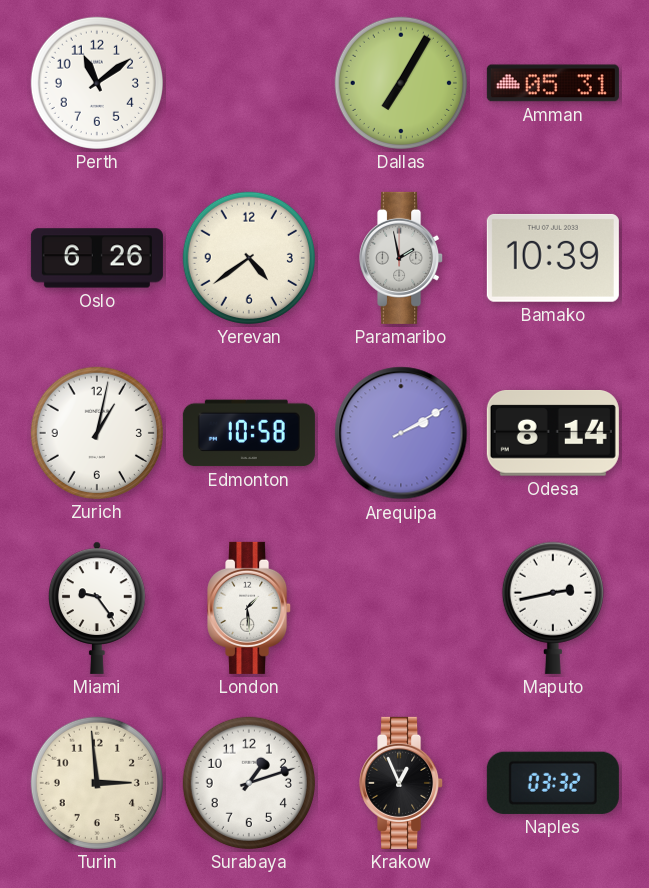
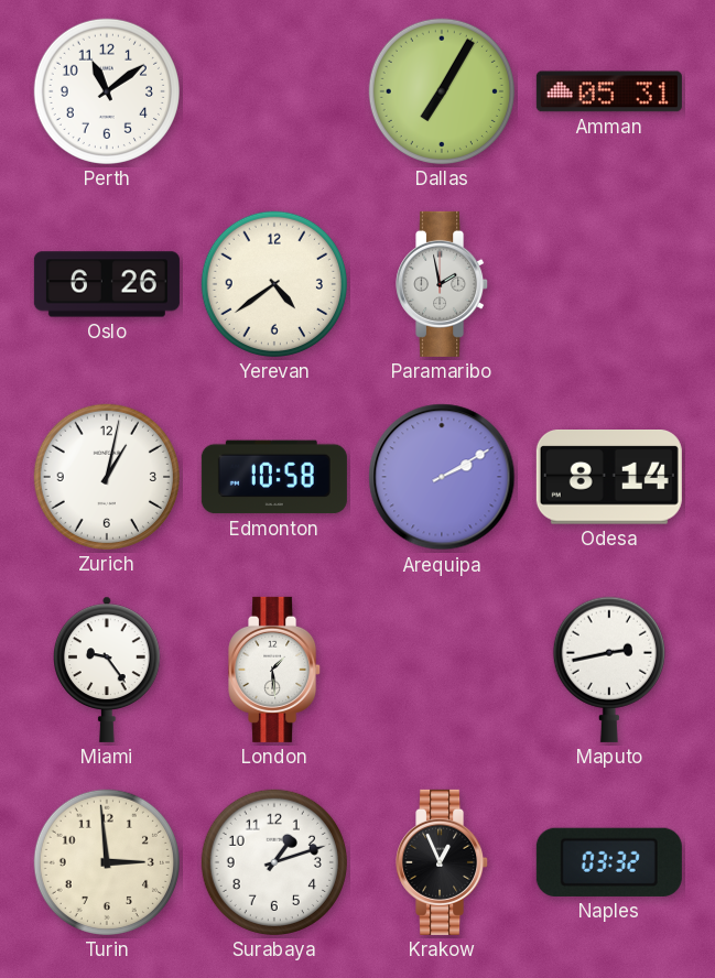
Bamako: 10:39 -> none
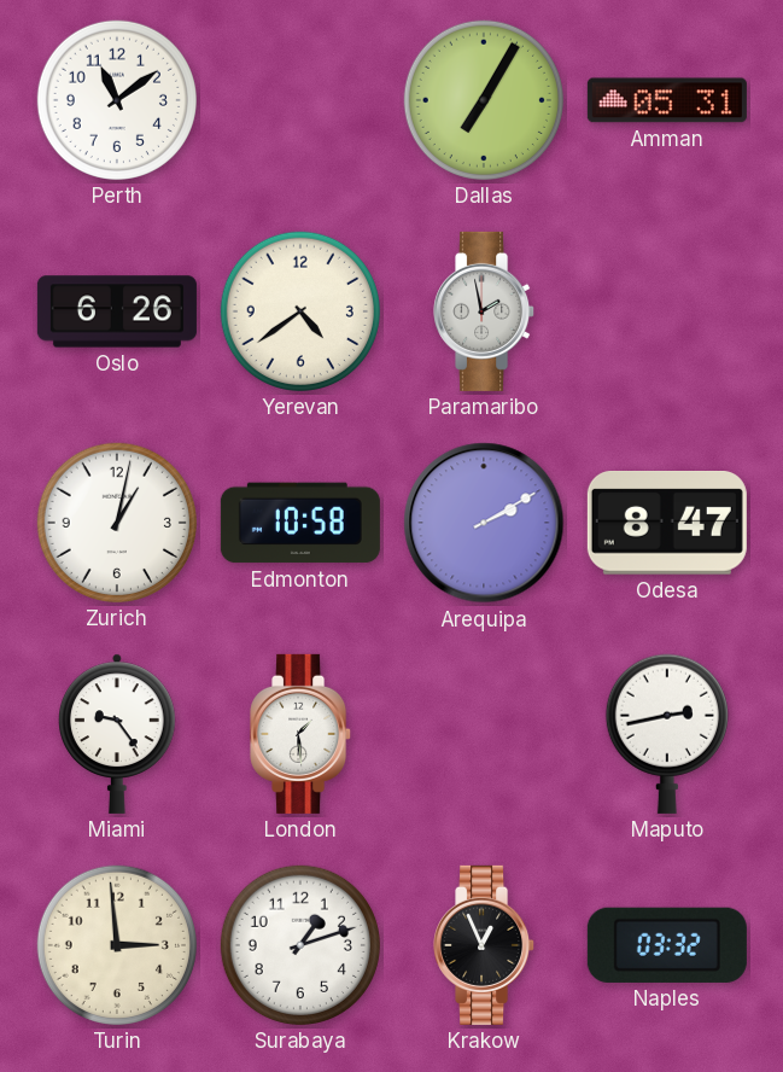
Odesa: 8:14 -> 8:47
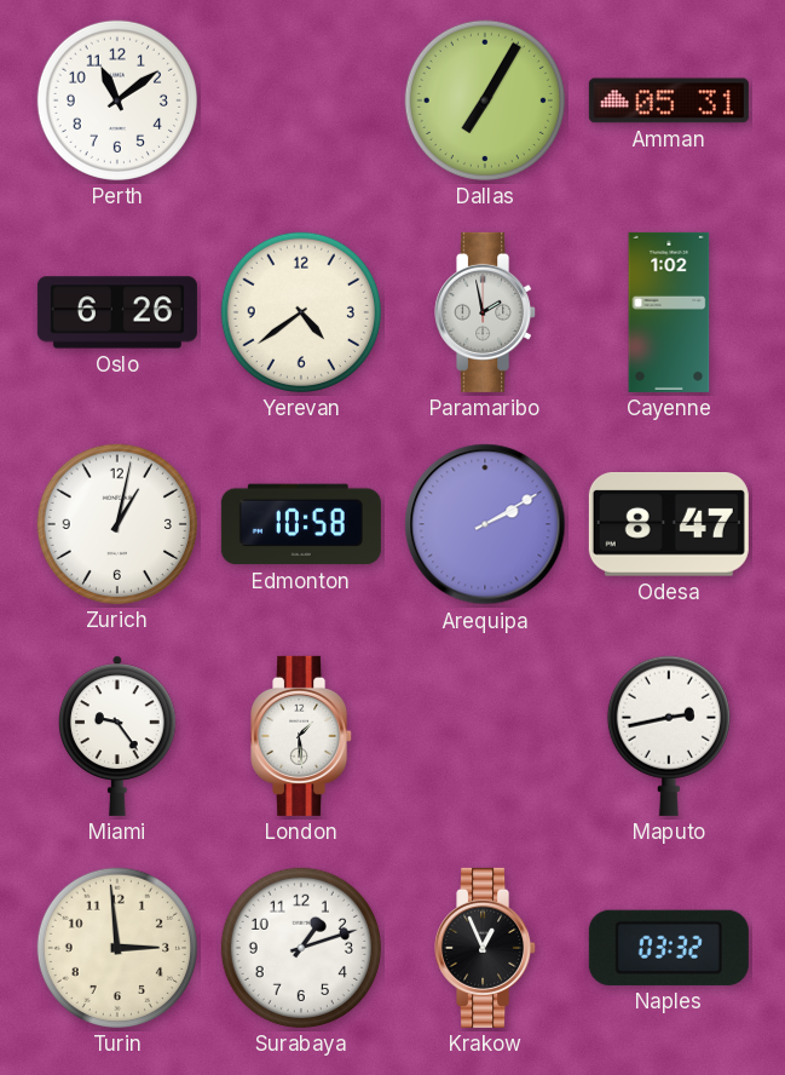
Cayenne: none -> 1:02
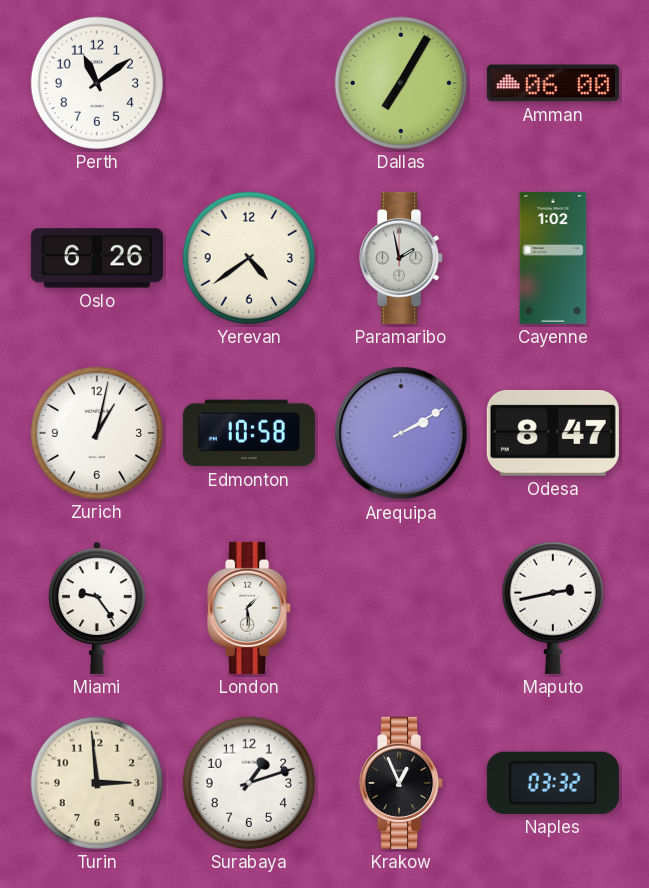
Amman: 05:31 -> 06:00
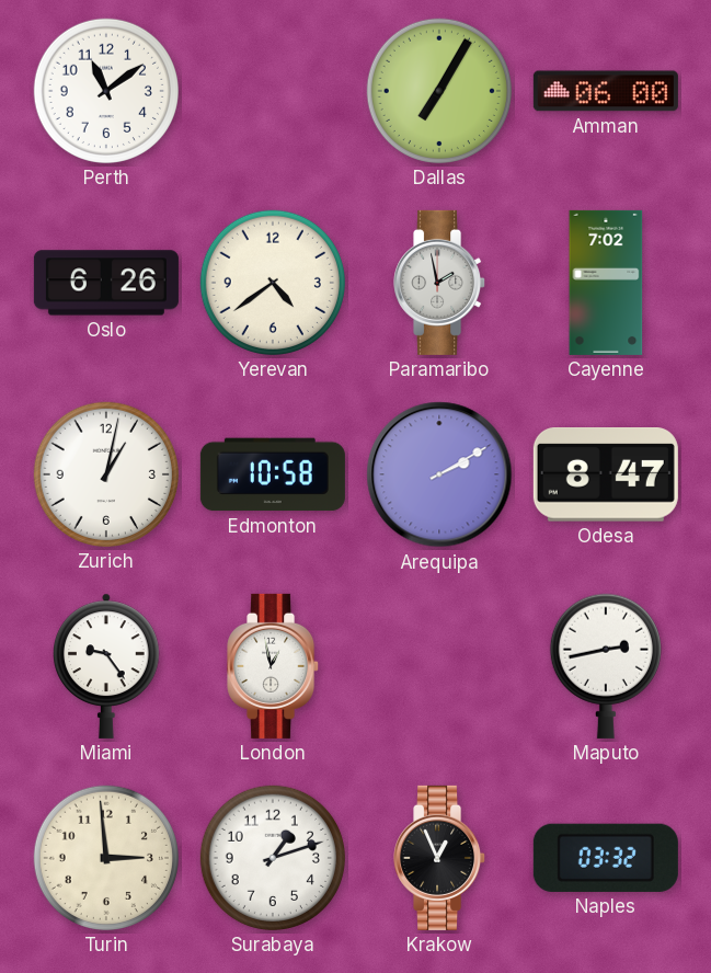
Cayenne: 1:02 -> 7:02
London: 1:29 -> 12:58
